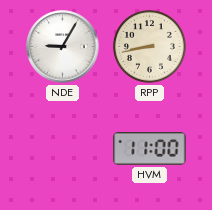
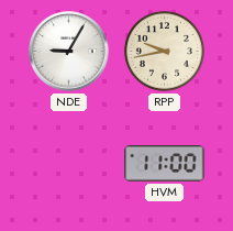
RPP: 8:43 -> 9:43
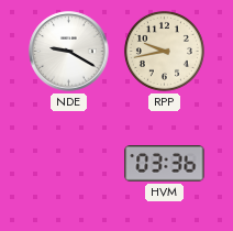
NDE: 9:05 -> 9:20
HVM: 11:00 -> 03:36
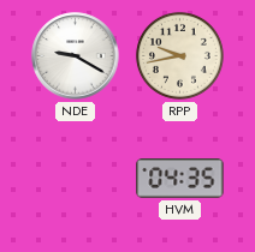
HVM: 03:36 -> 04:35
